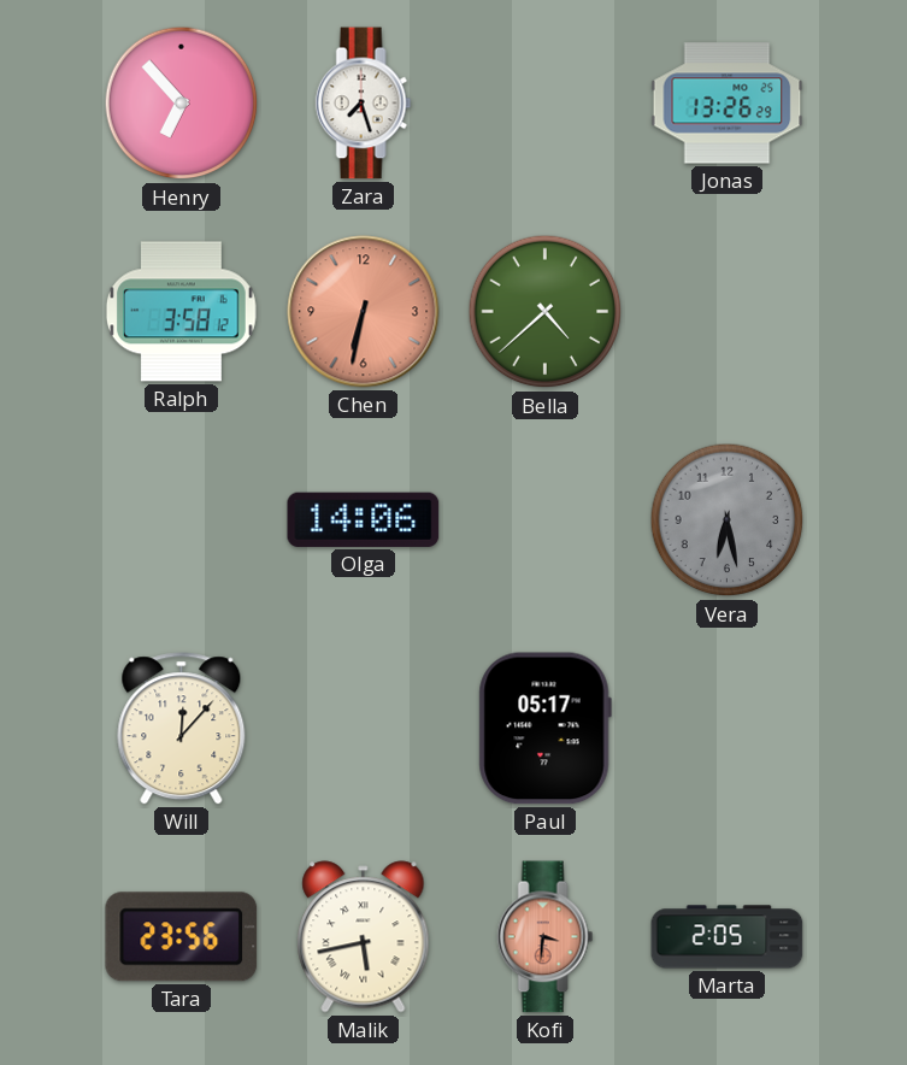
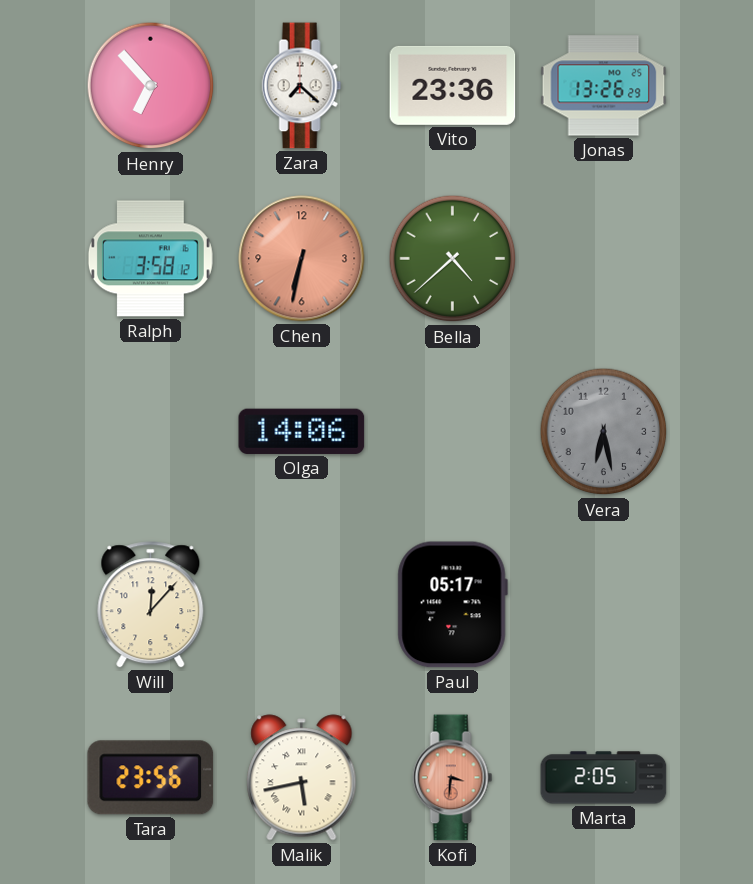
Zara: 7:27 -> 7:22
Vito: none -> 23:36
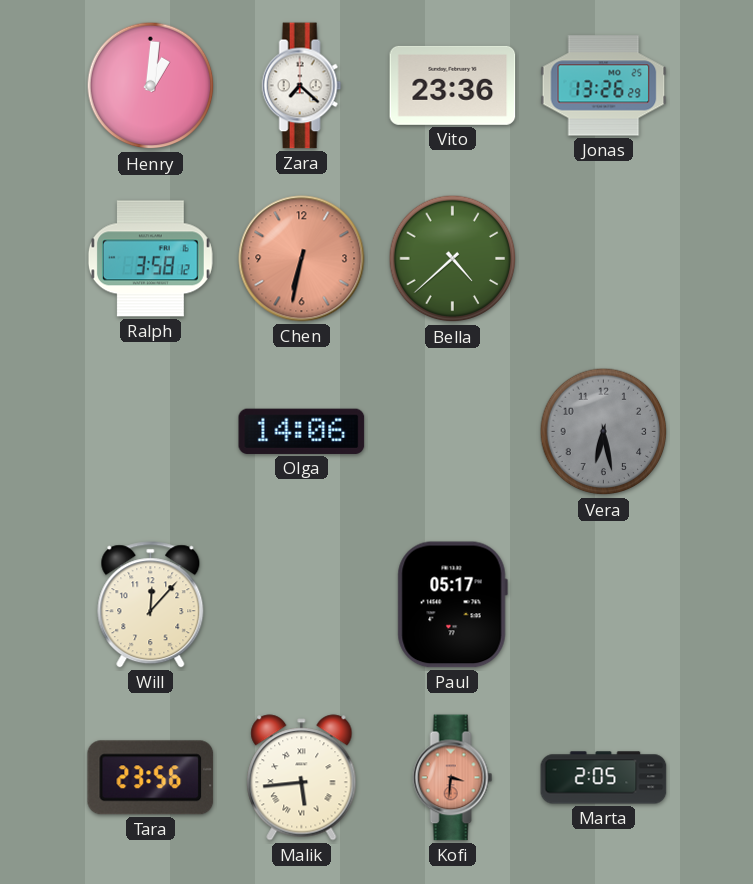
Henry: 6:53 -> 1:01
Malik: 5:43 -> 5:44
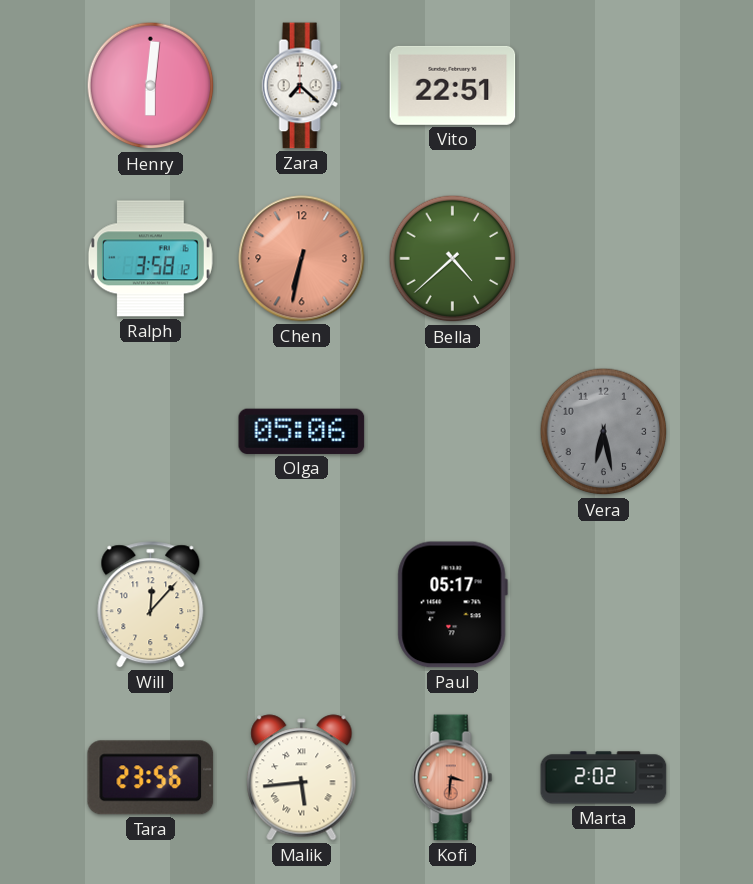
Henry: 1:01 -> 6:01
Vito: 23:36 -> 22:51
Jonas: 13:26 -> none
Olga: 14:06 -> 05:06
Marta: 2:05 -> 2:02
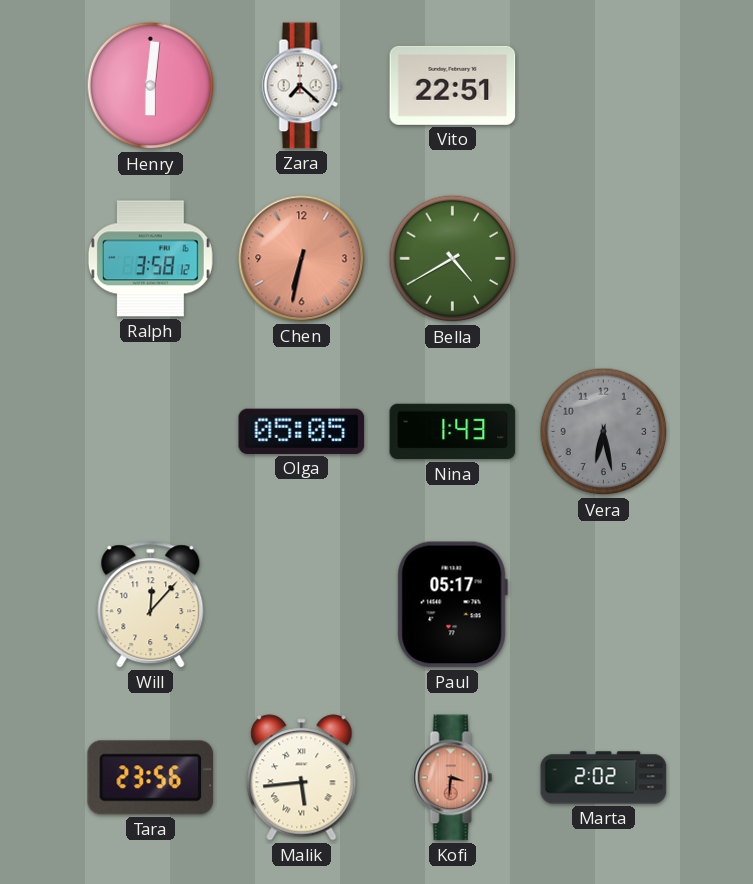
Bella: 4:38 -> 4:40
Olga: 05:06 -> 05:05
Nina: none -> 1:43
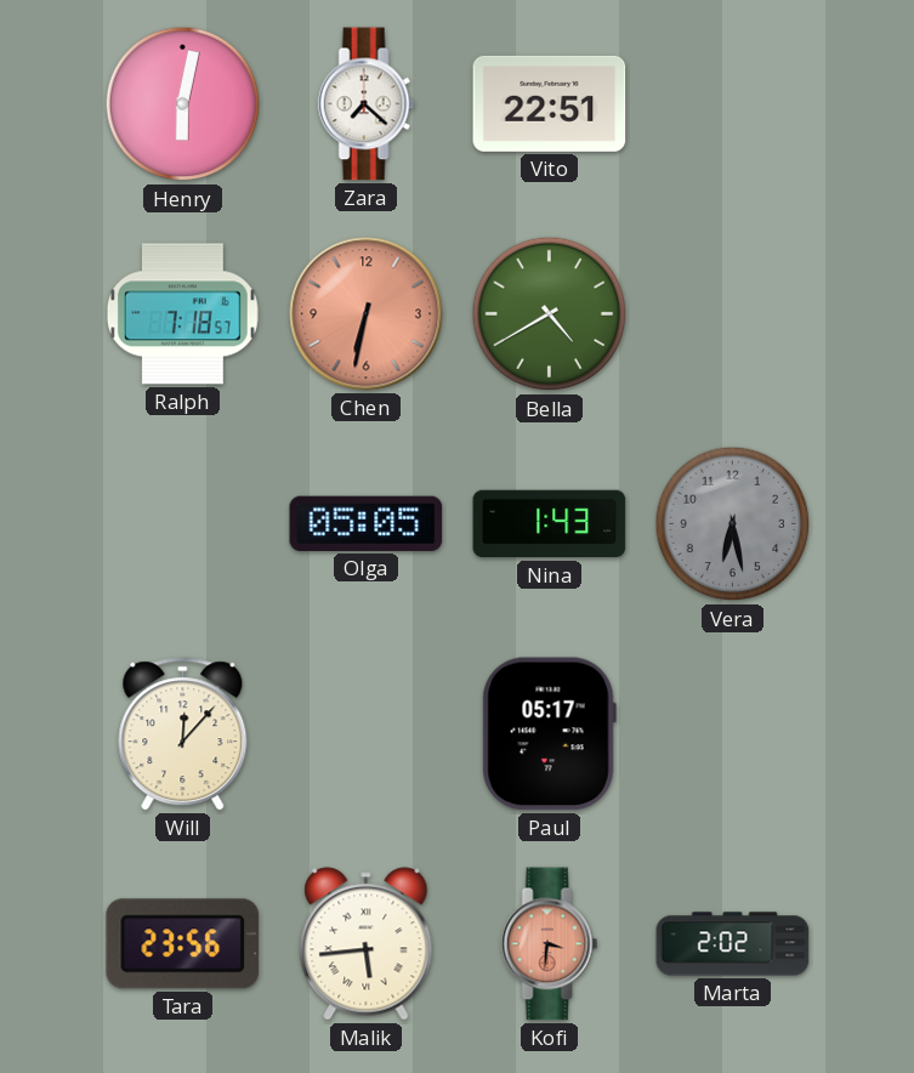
Henry: 6:01 -> 6:02
Ralph: 3:58 -> 7:18
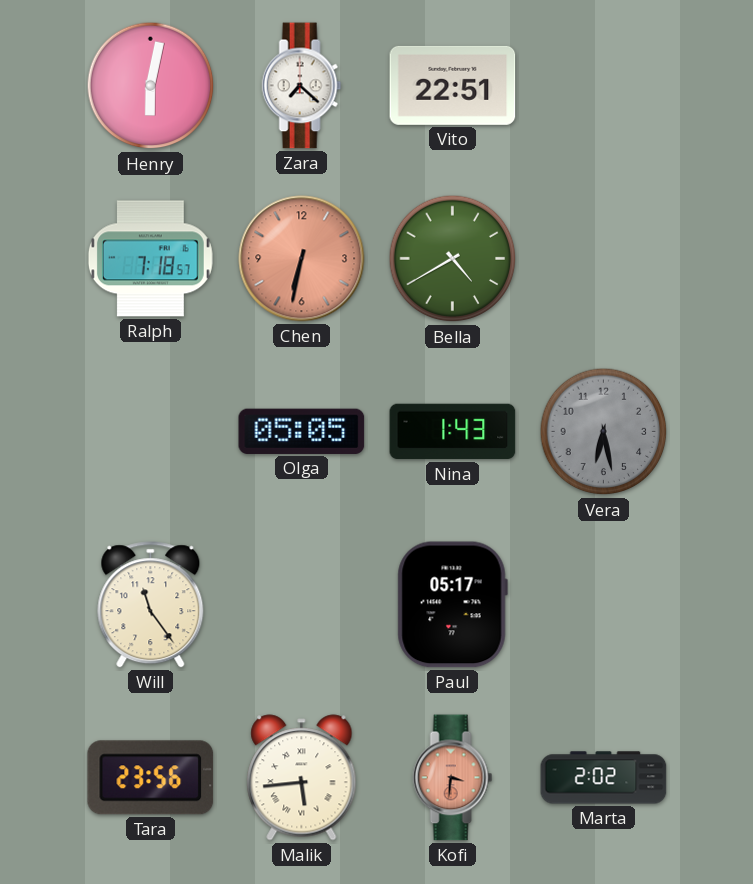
Will: 12:07 -> 11:24
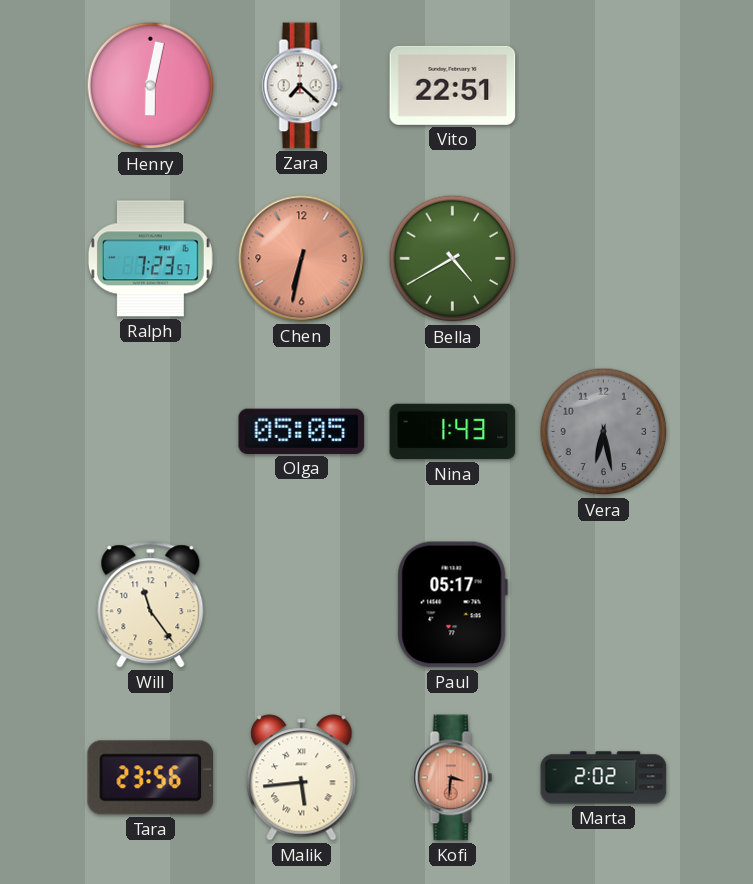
Ralph: 7:18 -> 7:23
